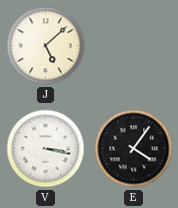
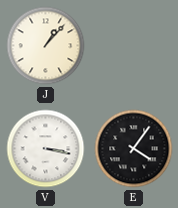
J: 5:08 -> 1:07
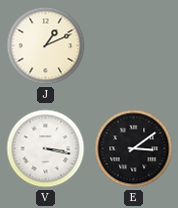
J: 1:07 -> 1:11
E: 4:06 -> 3:09
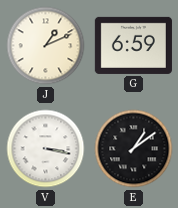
G: none -> 6:59
E: 3:09 -> 1:09
